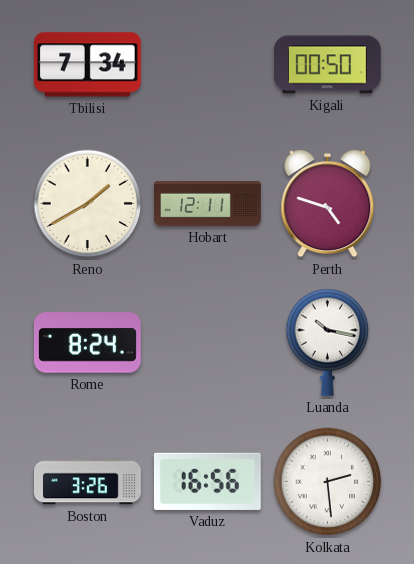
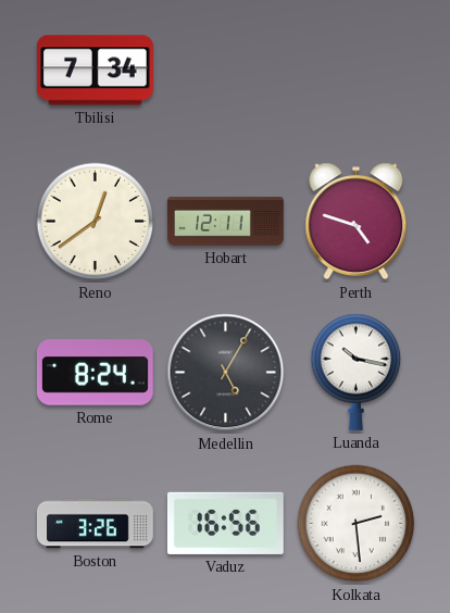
Kigali: 00:50 -> none
Reno: 1:40 -> 12:39
Medellin: none -> 5:05
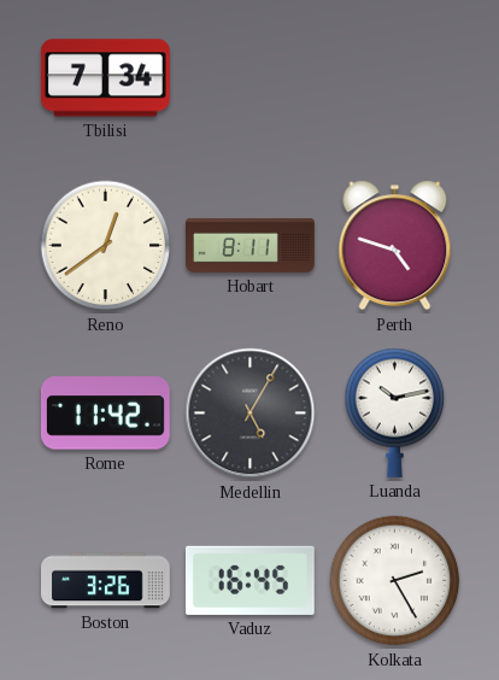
Hobart: 12:11 -> 8:11
Rome: 8:24 -> 11:42
Luanda: 10:17 -> 10:13
Vaduz: 16:56 -> 16:45
Kolkata: 2:29 -> 2:25
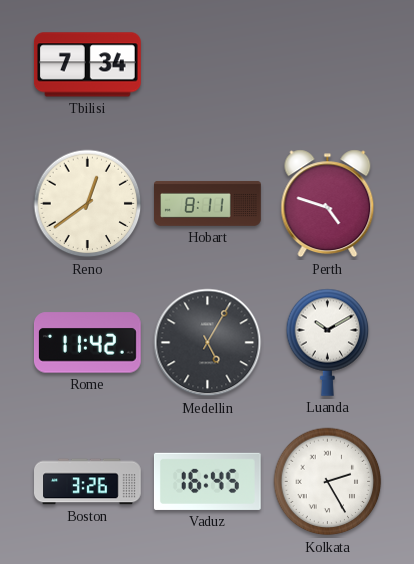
Luanda: 10:13 -> 10:10
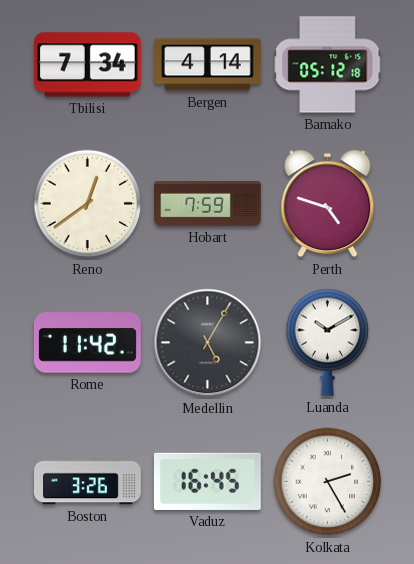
Bergen: none -> 4:14
Bamako: none -> 05:12
Hobart: 8:11 -> 7:59
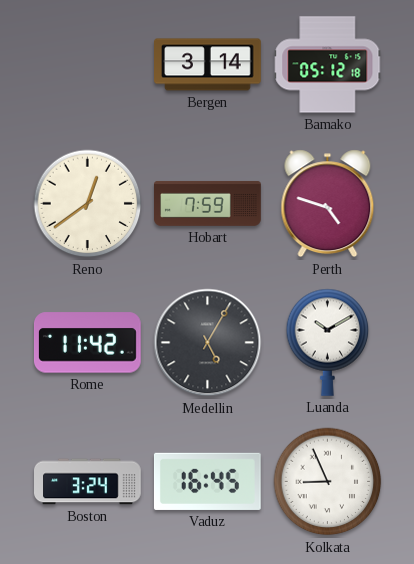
Tbilisi: 7:34 -> none
Bergen: 4:14 -> 3:14
Boston: 3:26 -> 3:24
Kolkata: 2:25 -> 8:56
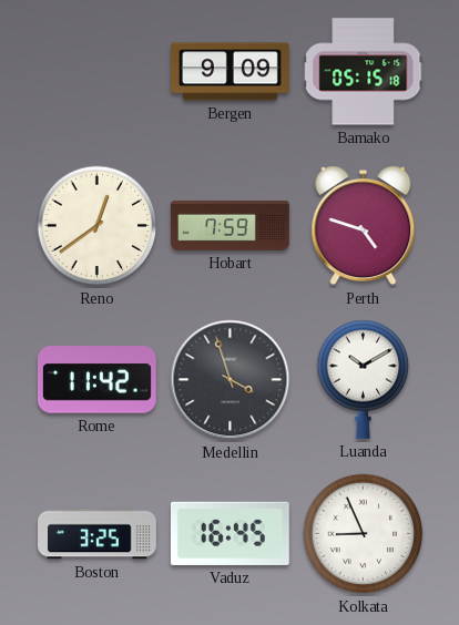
Bergen: 3:14 -> 9:09
Bamako: 05:12 -> 05:15
Medellin: 5:05 -> 3:57
Boston: 3:24 -> 3:25
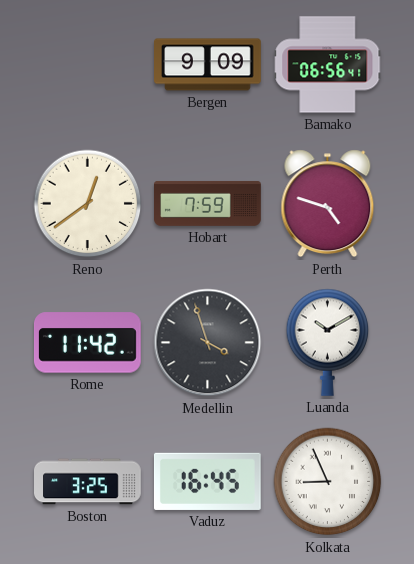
Bamako: 05:15 -> 06:56
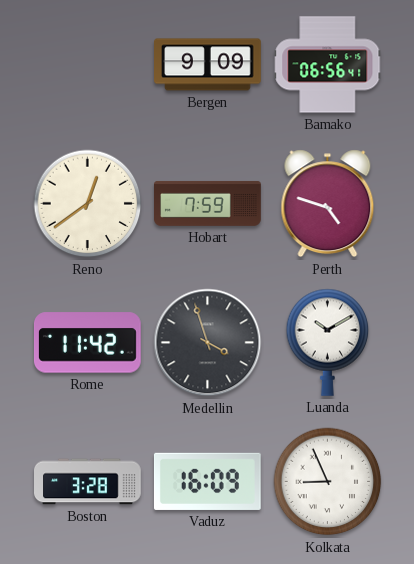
Boston: 3:25 -> 3:28
Vaduz: 16:45 -> 16:09
